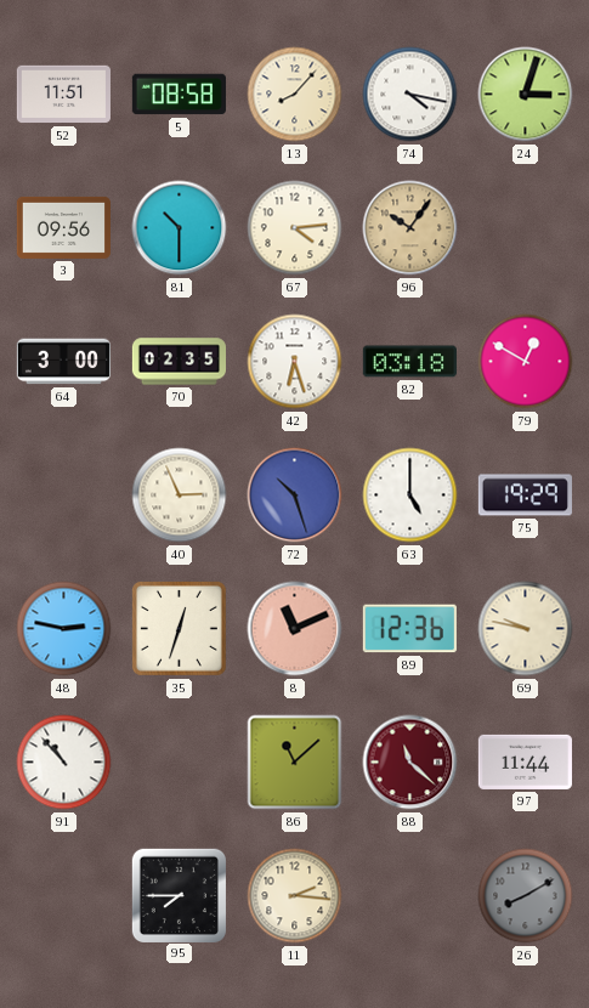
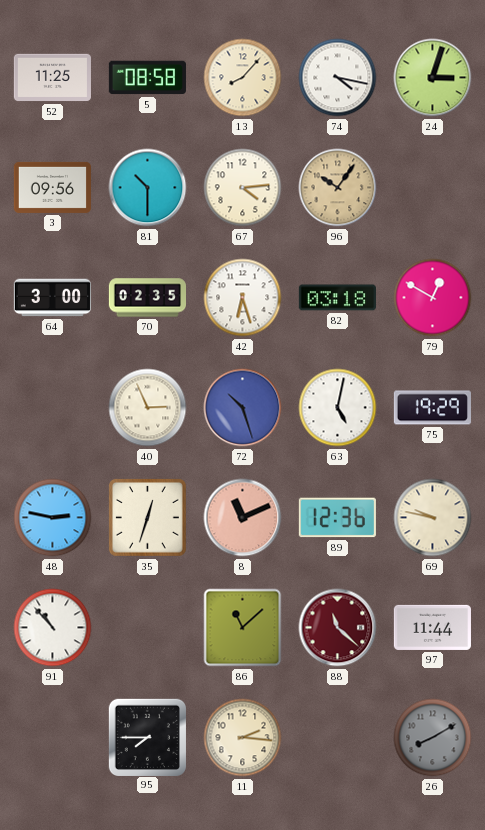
52: 11:51 -> 11:25
63: 5:00 -> 5:02
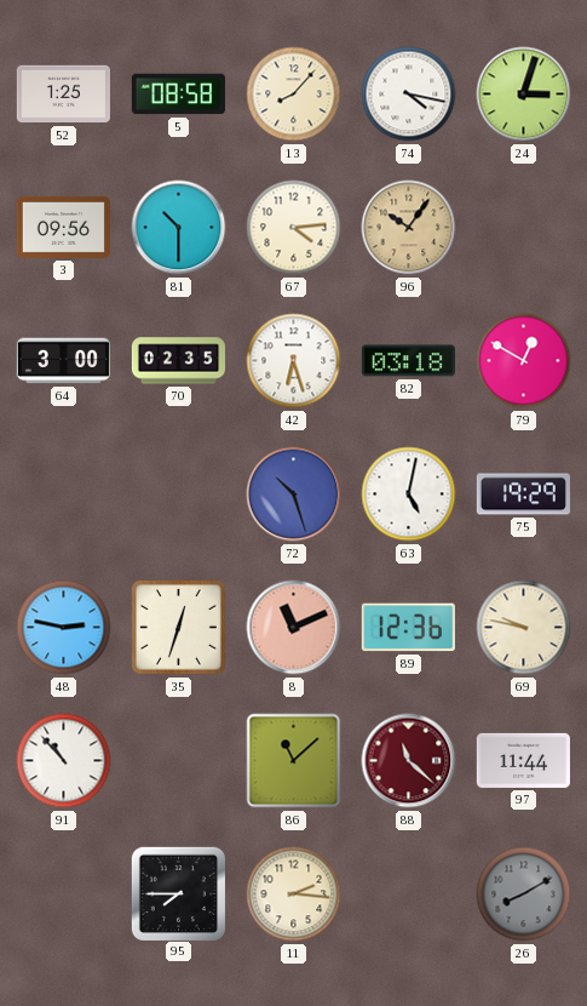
52: 11:25 -> 1:25
40: 2:56 -> none
